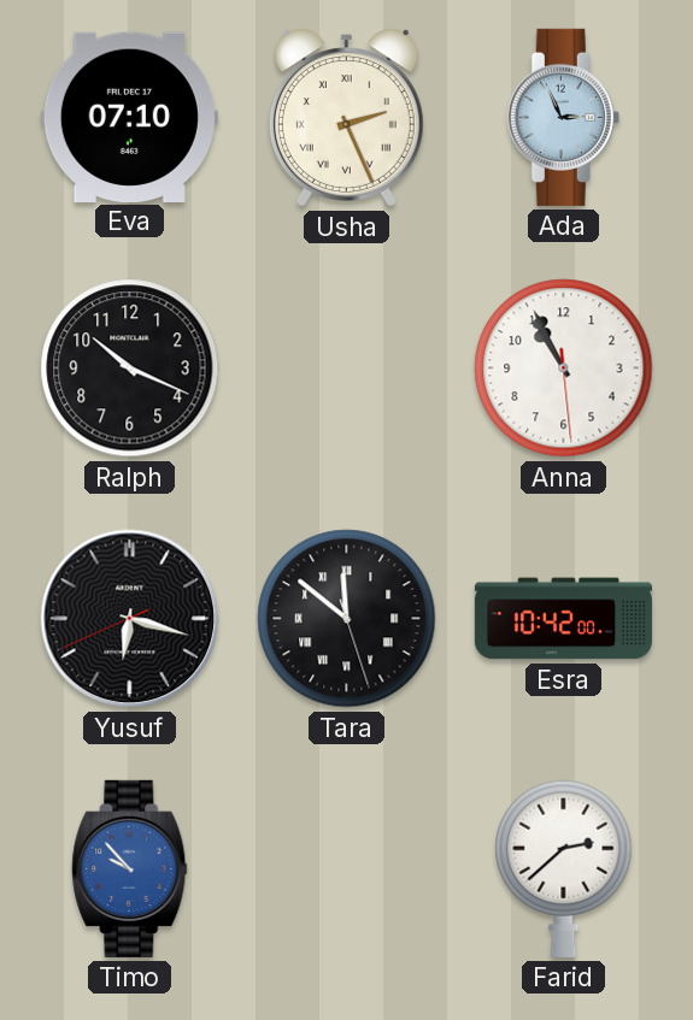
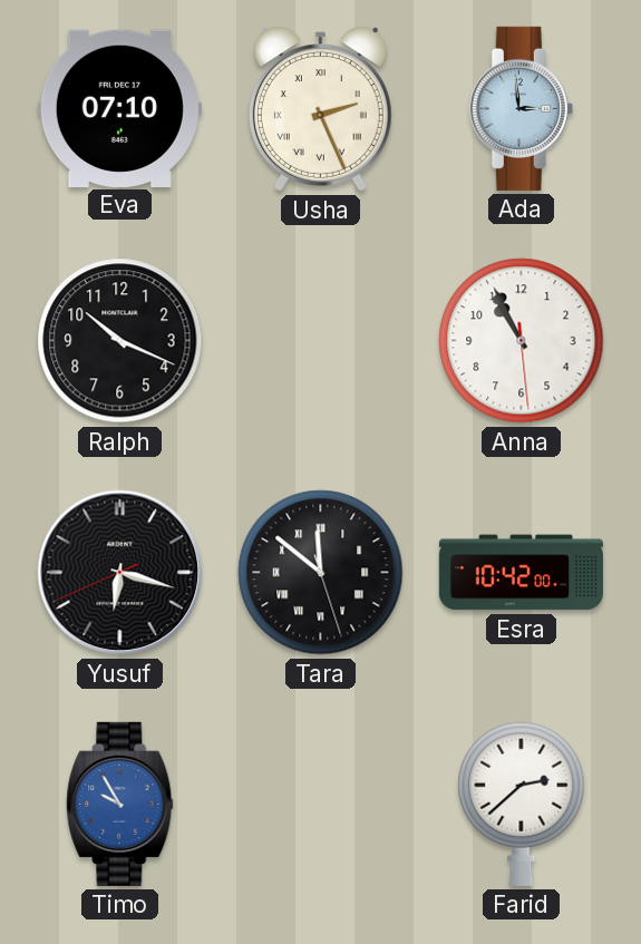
Ada: 2:56 -> 2:59
Timo: 9:53 -> 9:55
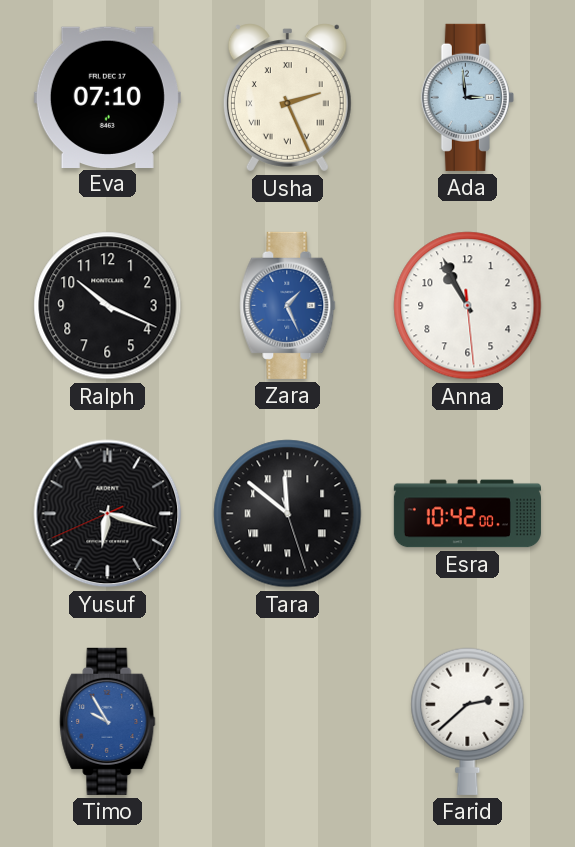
Zara: none -> 1:26
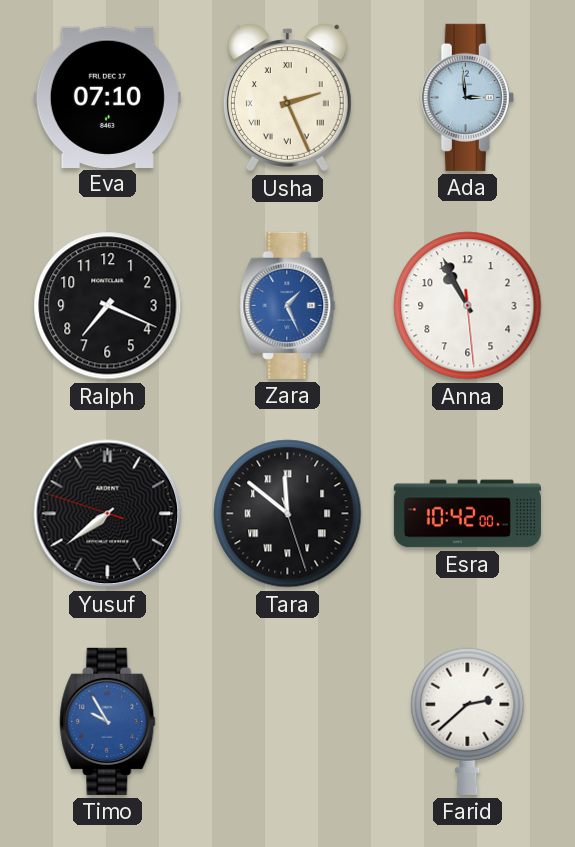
Ralph: 10:19 -> 7:19
Yusuf: 6:17 -> 7:38
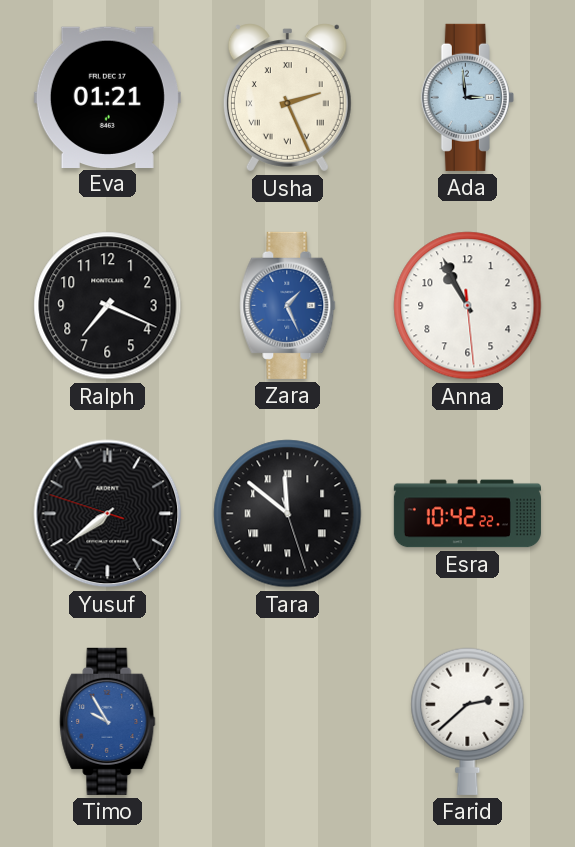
Eva: 07:10 -> 01:21
Esra: 10:42:00 -> 10:42:22
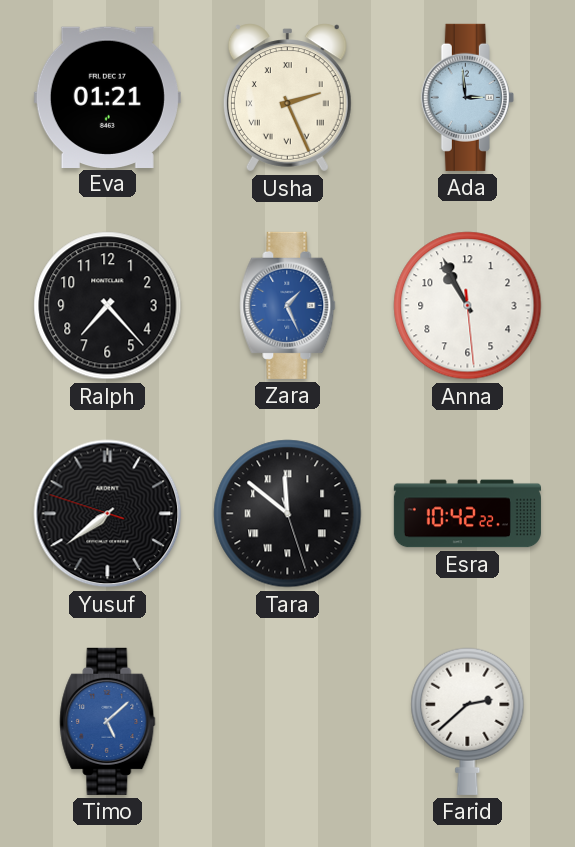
Ralph: 7:19 -> 7:23
Timo: 9:55 -> 5:08
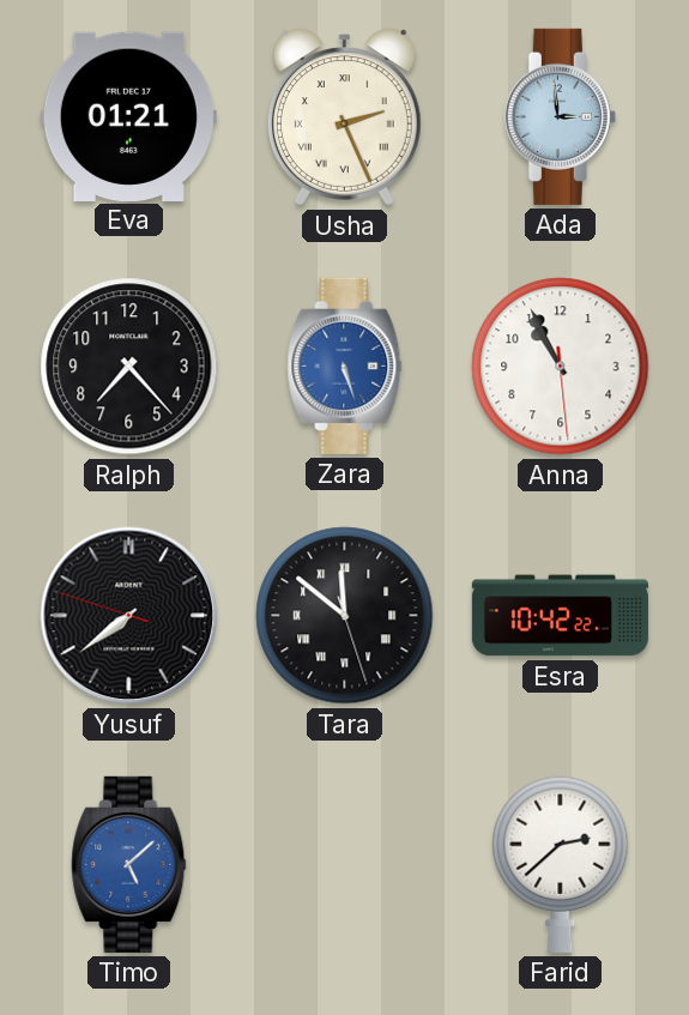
Zara: 1:26 -> 5:27
